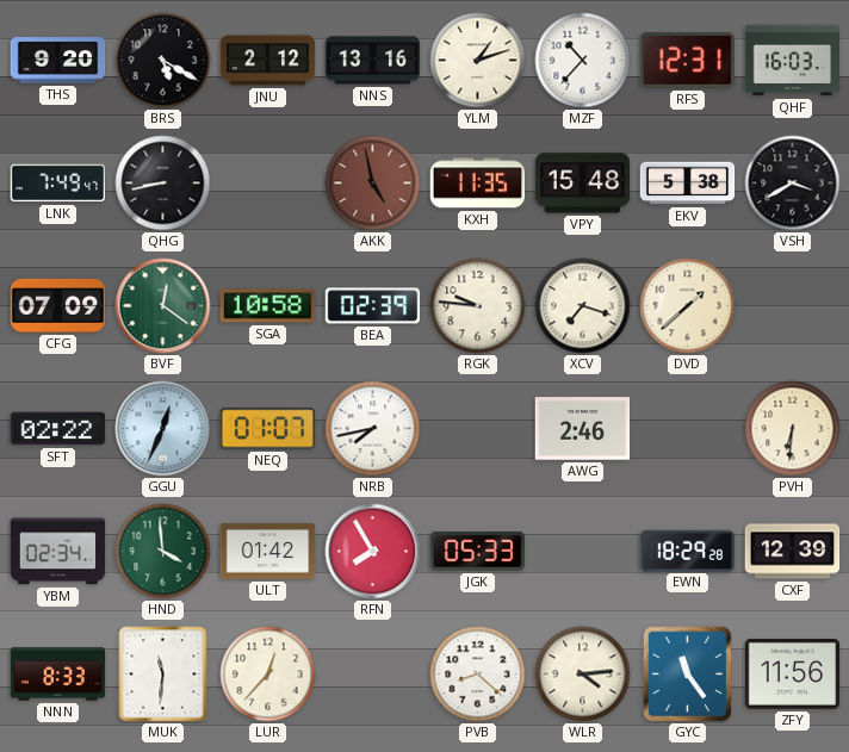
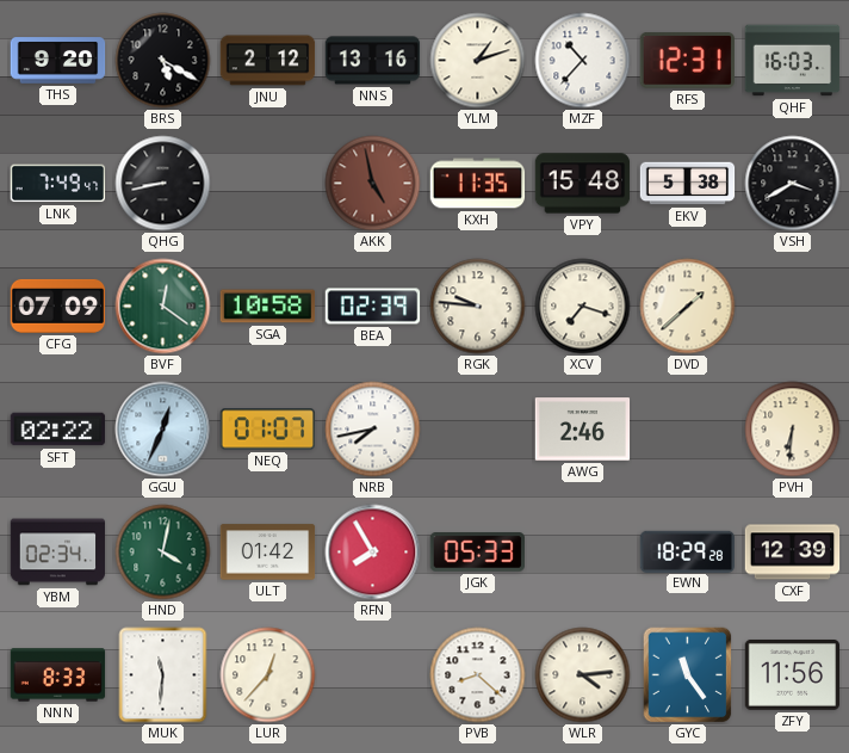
HND: 3:59 -> 4:02
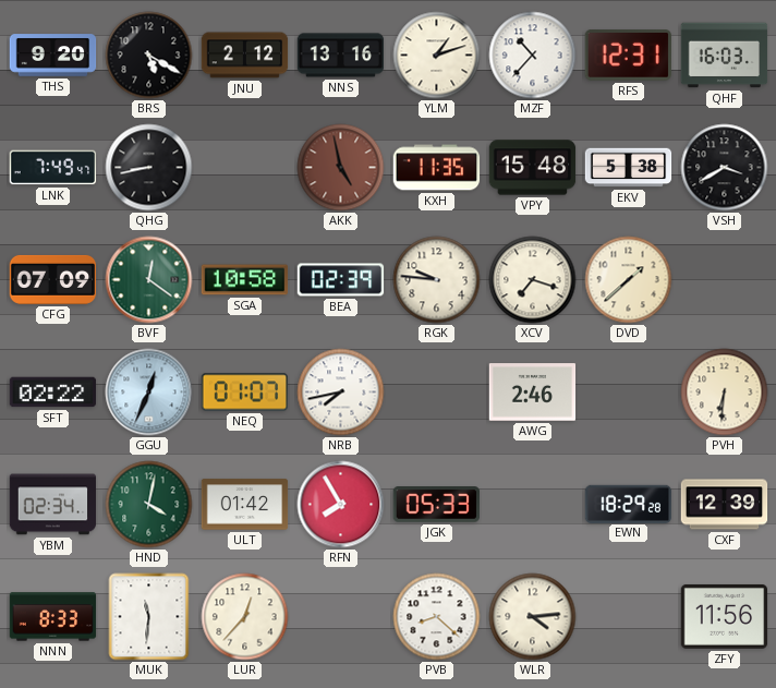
GYC: 11:24 -> none
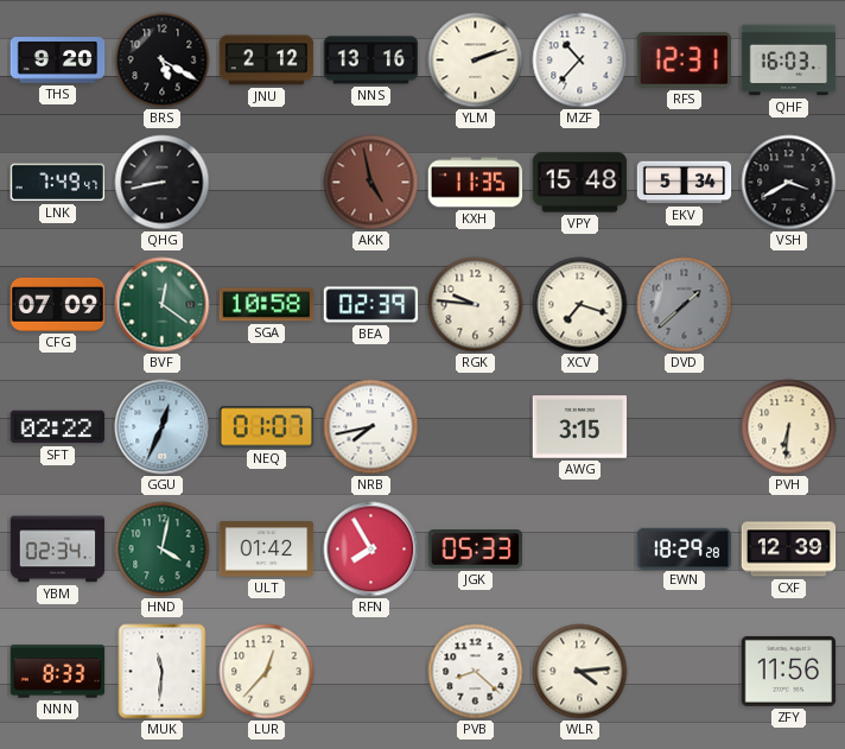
YLM: 1:12 -> 2:12
EKV: 5:38 -> 5:34
DVD dial: cream -> grey
AWG: 2:46 -> 3:15
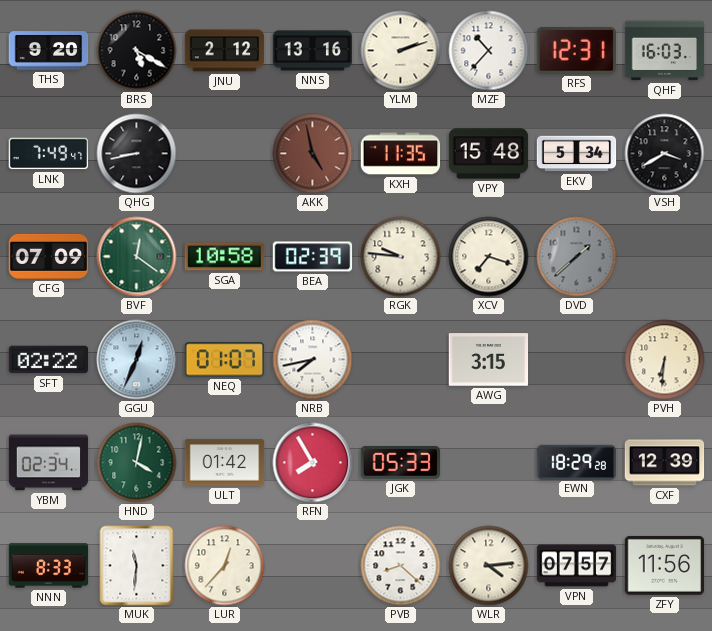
VPN: none -> 07:57
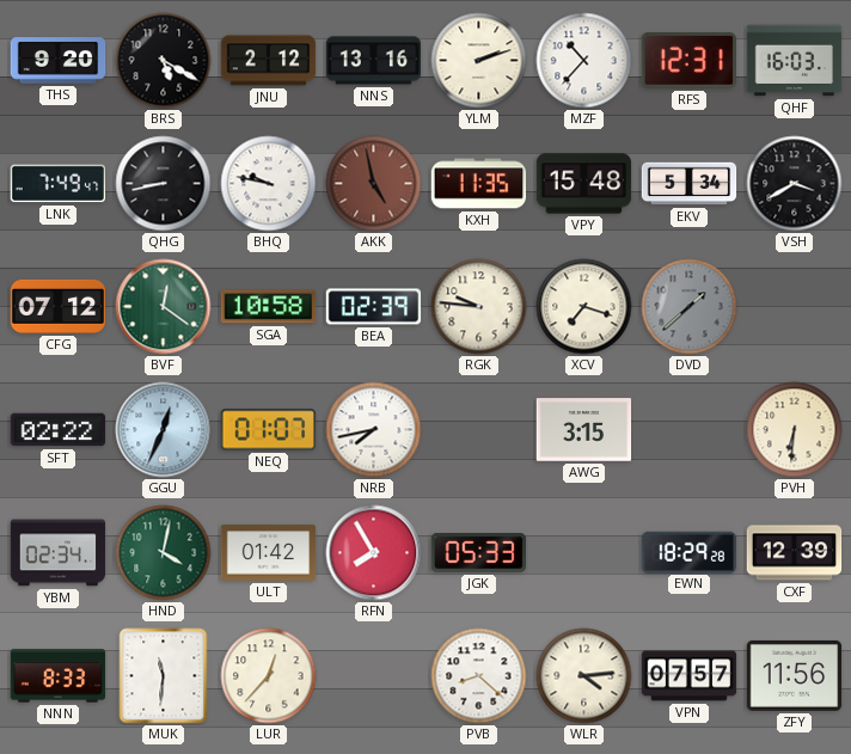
BHQ: none -> 9:47
CFG: 07:09 -> 07:12
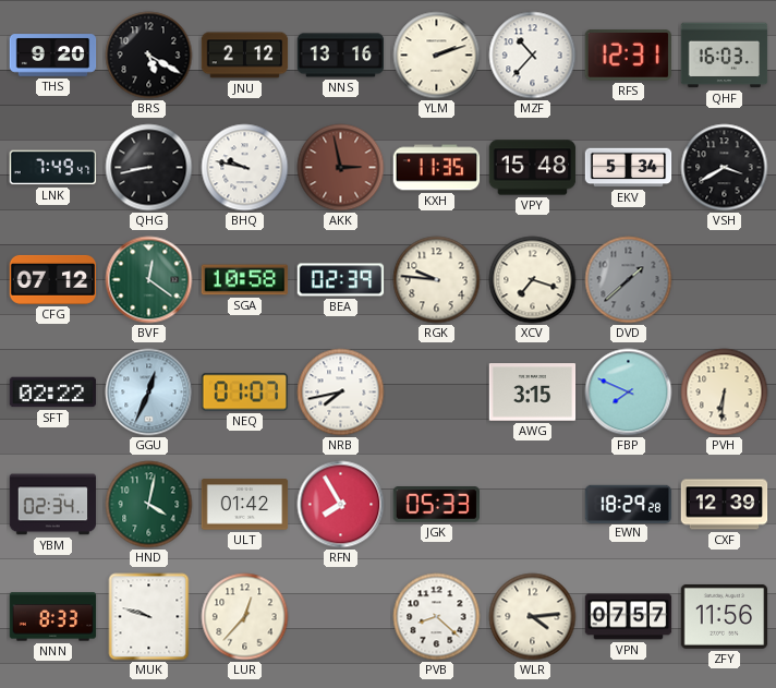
AKK: 4:58 -> 2:58
FBP: none -> 7:49
MUK: 11:31 -> 9:48
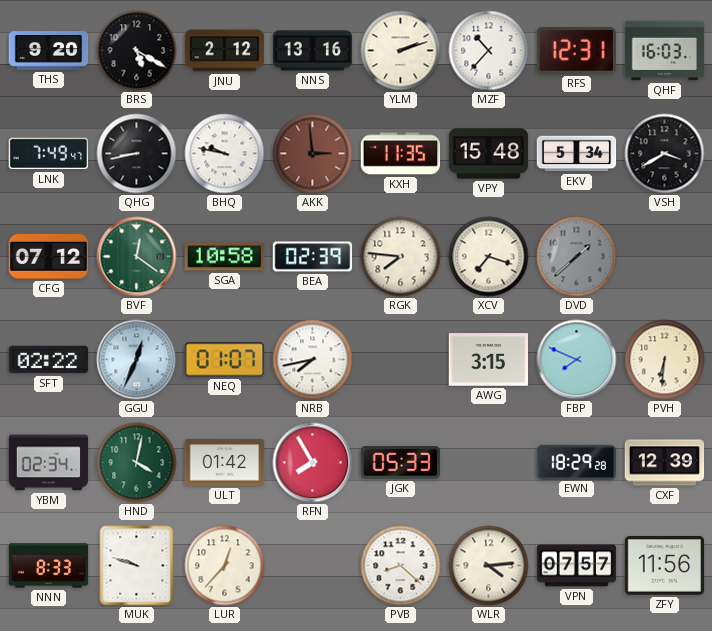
AKK: 2:58 -> 2:59
RGK: 9:46 -> 7:46
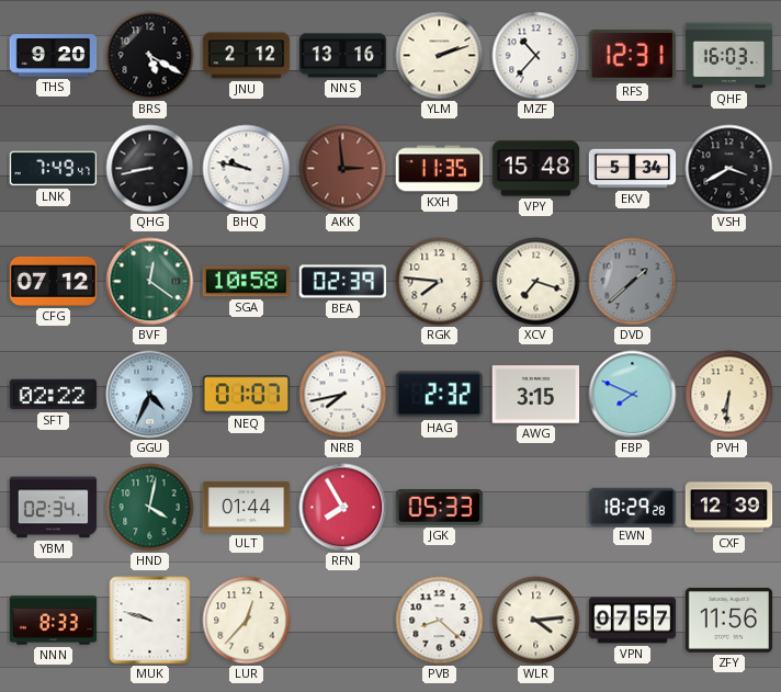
GGU: 12:34 -> 4:34
HAG: none -> 2:32
ULT: 01:42 -> 01:44
